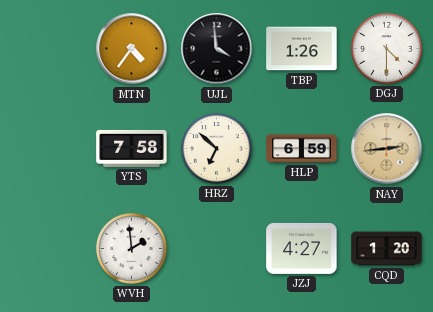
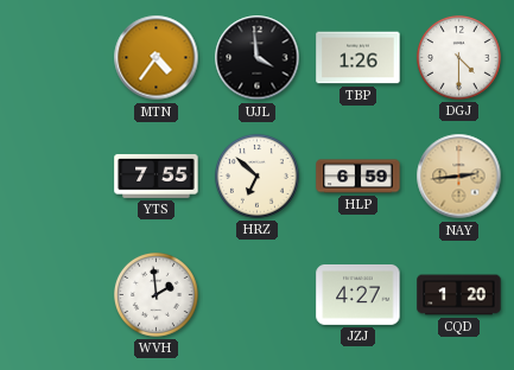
YTS: 7:58 -> 7:55
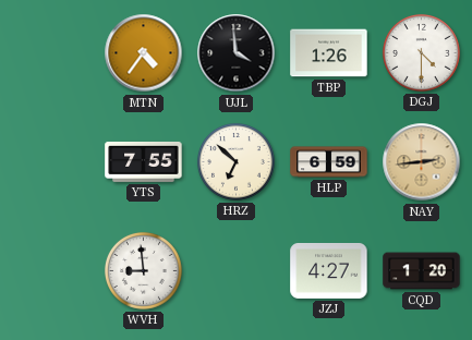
WVH: 1:59 -> 8:59
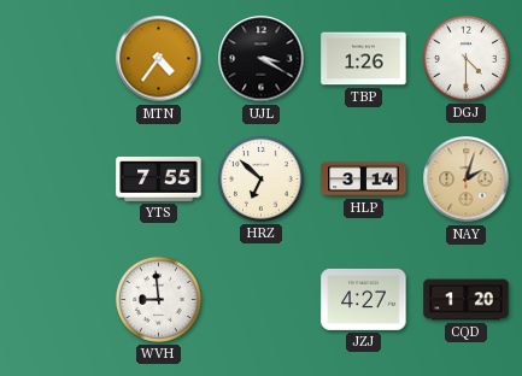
UJL: 3:59 -> 3:20
HLP: 6:59 -> 3:14
NAY: 2:44 -> 2:03
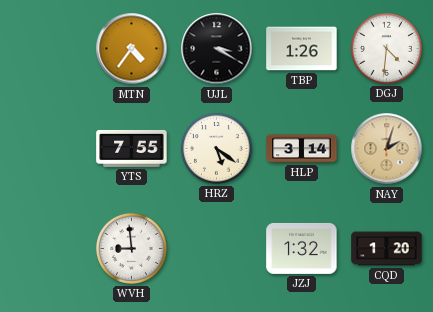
DGJ: 4:30 -> 4:31
HRZ: 6:52 -> 5:21
JZJ: 4:27 -> 1:32
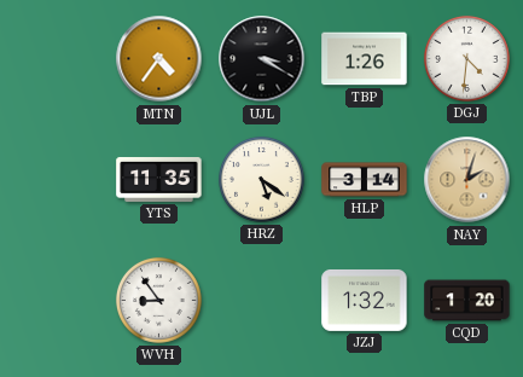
YTS: 7:55 -> 11:35
WVH: 8:59 -> 8:54
